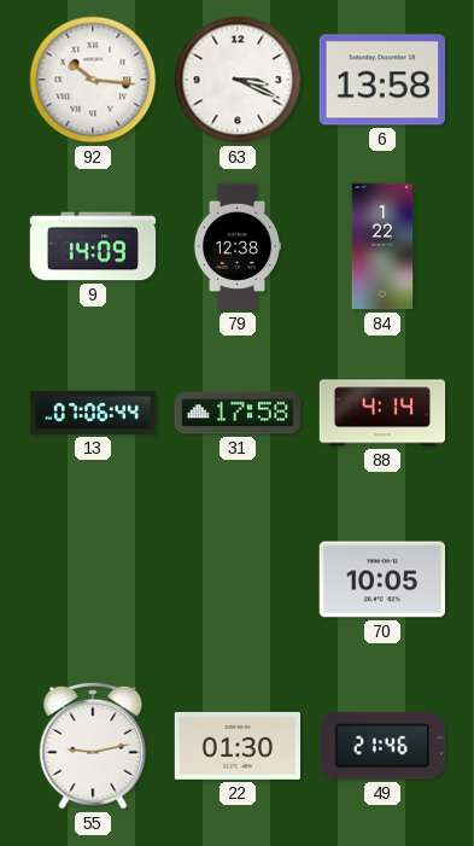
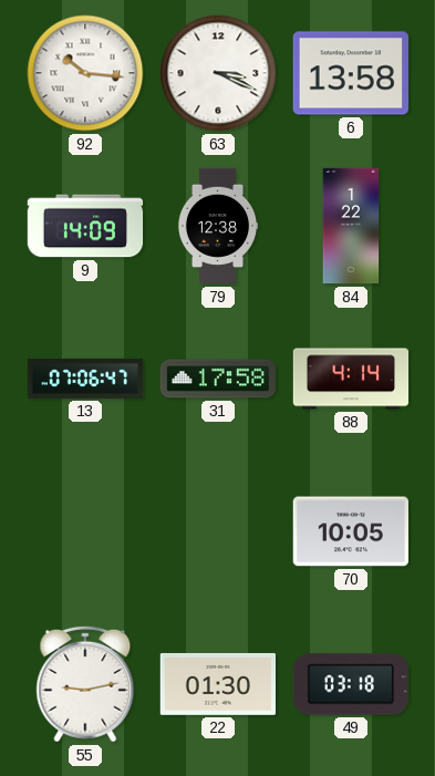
13: 07:06:44 -> 07:06:47
49: 21:46 -> 03:18
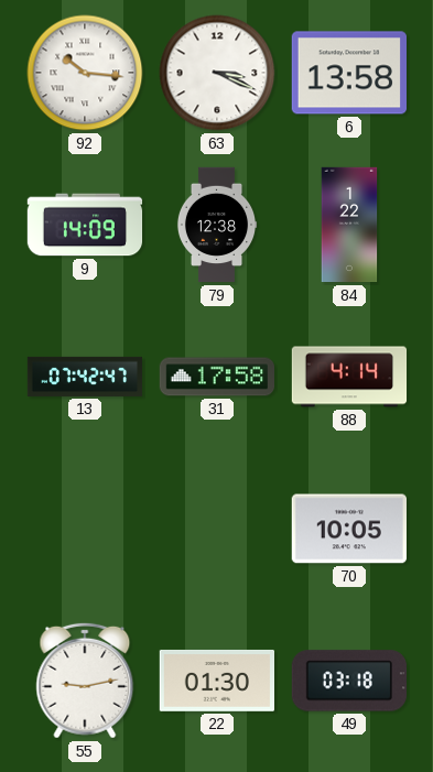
13: 07:06 -> 07:42
